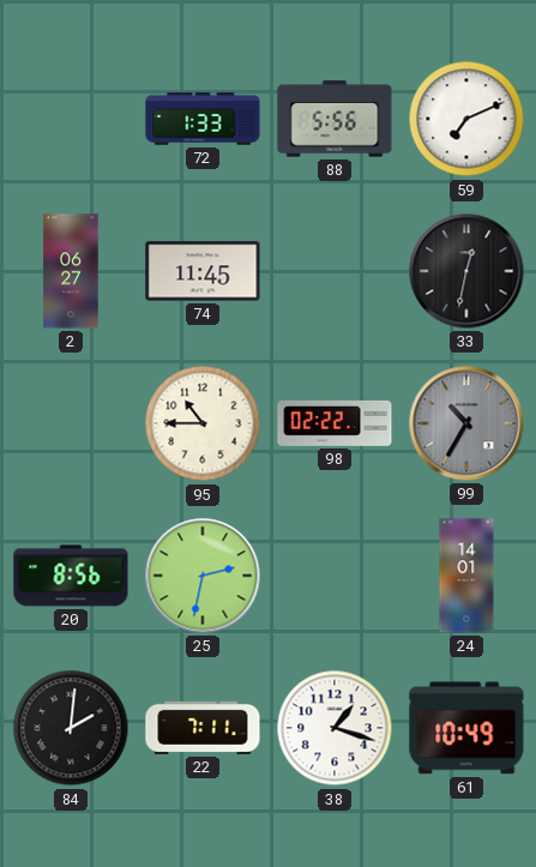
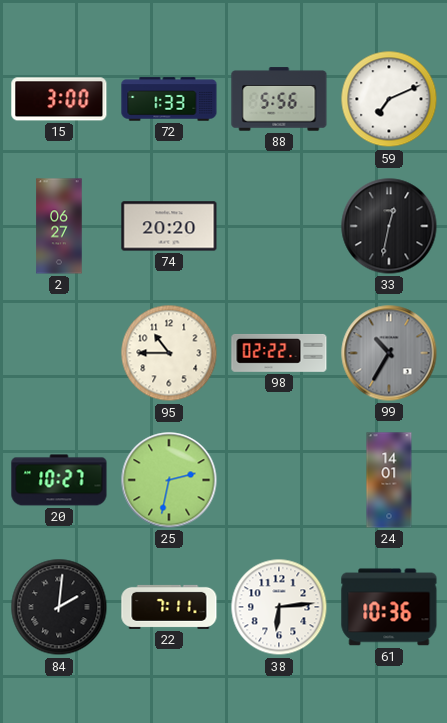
15: none -> 3:00
74: 11:45 -> 20:20
20: 8:56 -> 10:27
38: 1:18 -> 6:14
61: 10:49 -> 10:36
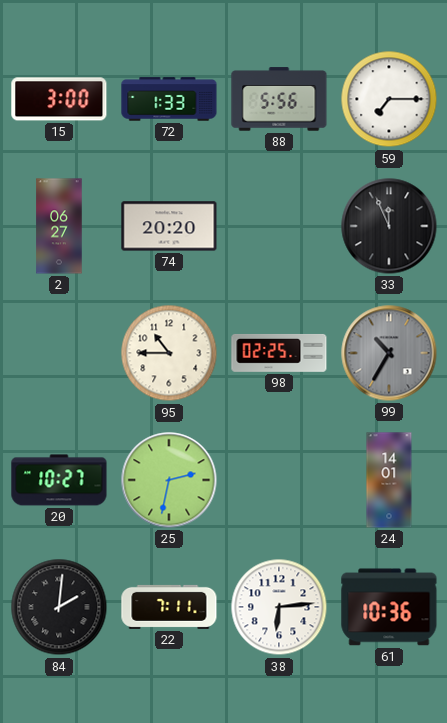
59: 7:11 -> 7:15
33: 12:32 -> 11:56
98: 02:22 -> 02:25
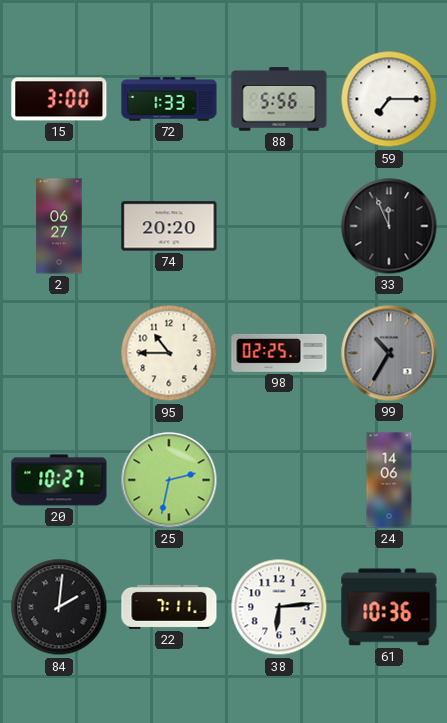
24: 14:01 -> 14:06
